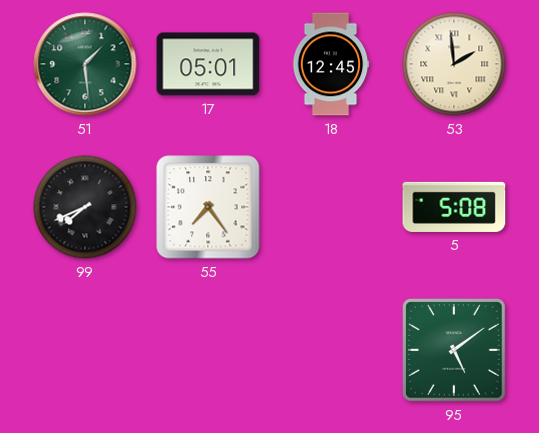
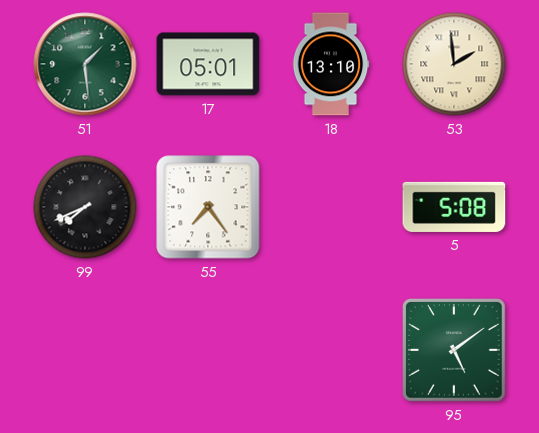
18: 12:45 -> 13:10
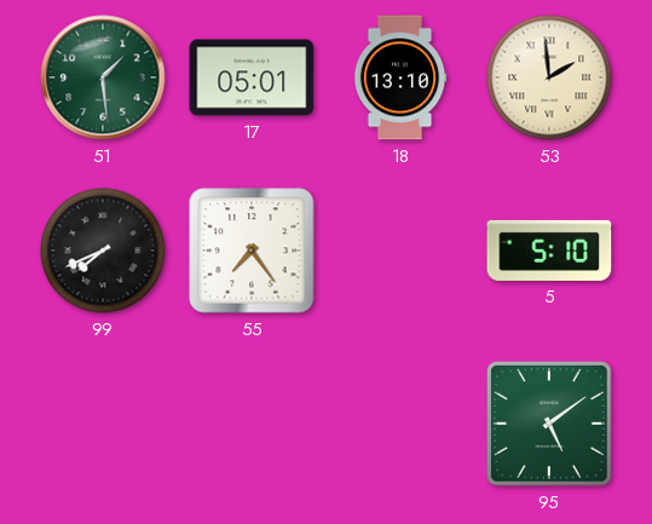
5: 5:08 -> 5:10
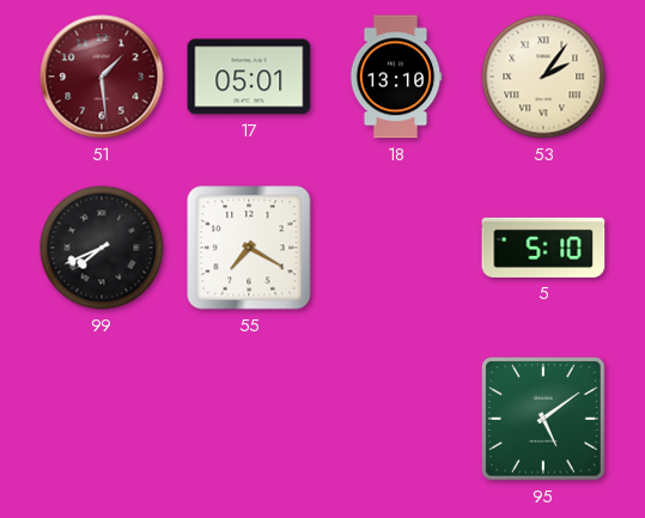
51 dial: green -> burgundy
53: 1:59 -> 2:06
55: 7:24 -> 7:20
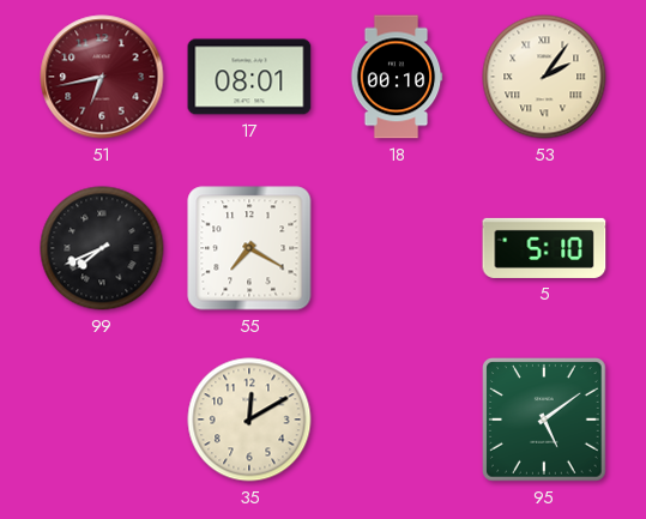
51: 1:29 -> 6:43
17: 05:01 -> 08:01
18: 13:10 -> 00:10
35: none -> 12:10
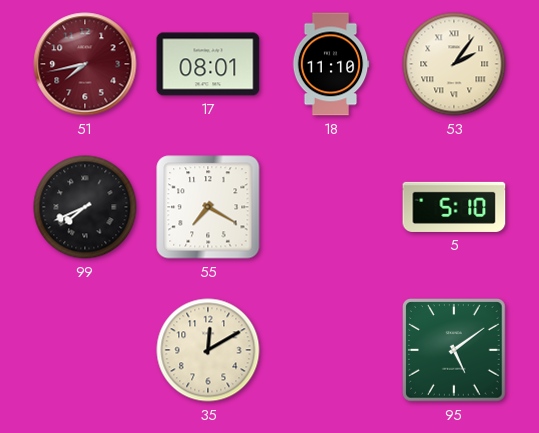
51: 6:43 -> 7:43
18: 00:10 -> 11:10
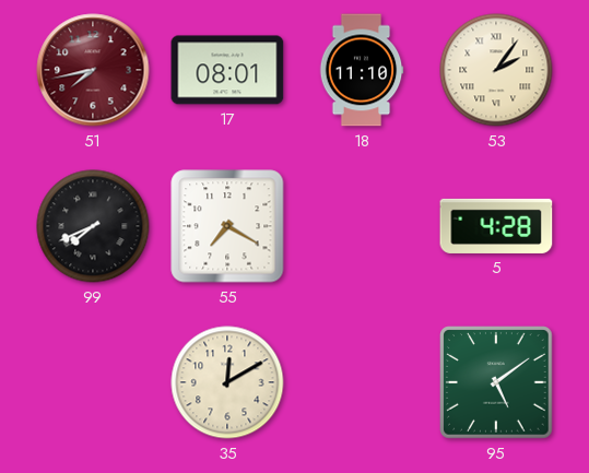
5: 5:10 -> 4:28
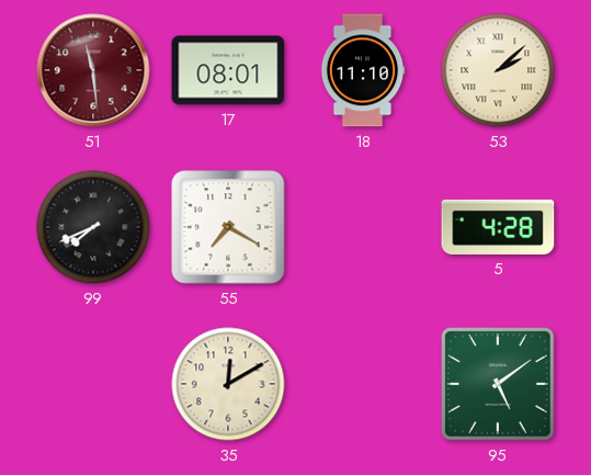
51: 7:43 -> 11:29
53: 2:06 -> 2:08
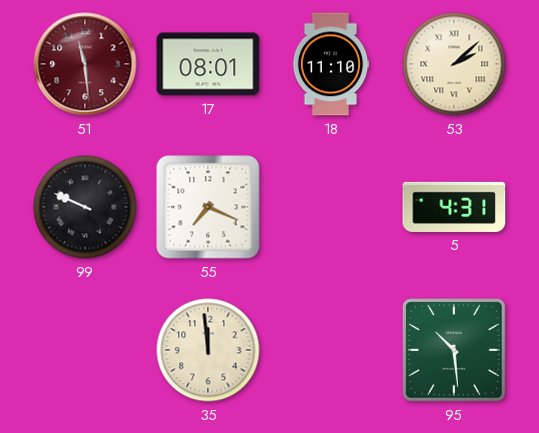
99: 7:41 -> 9:49
55: 7:20 -> 7:19
5: 4:28 -> 4:31
35: 12:10 -> 11:59
95: 5:09 -> 10:29
